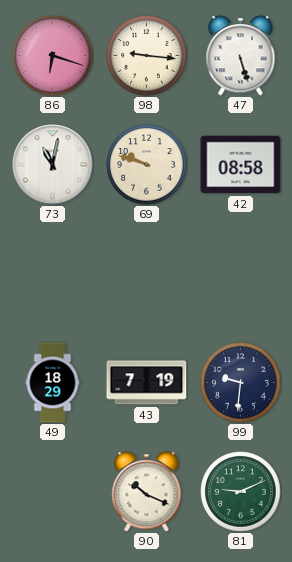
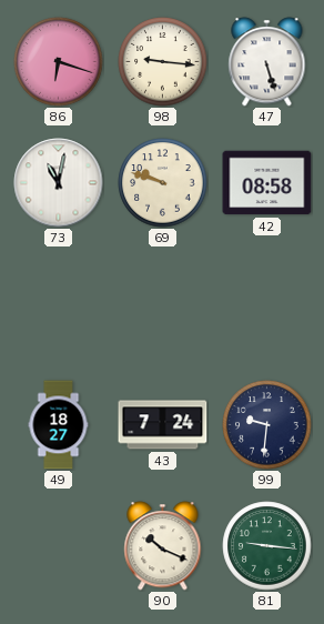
49: 18:29 -> 18:27
43: 7:19 -> 7:24
81: 9:11 -> 9:16
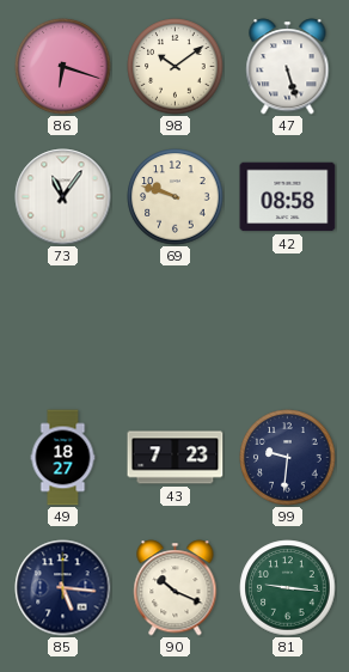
98: 9:16 -> 10:09
73: 11:02 -> 11:06
43: 7:24 -> 7:23
85: none -> 5:16
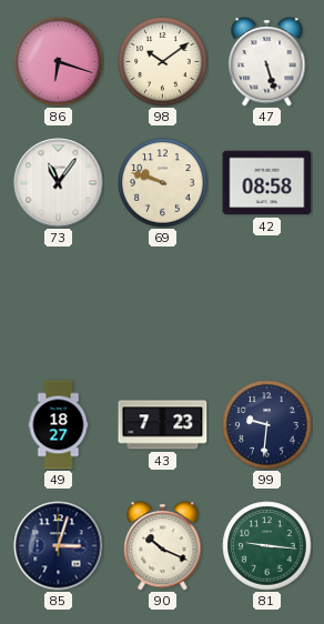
85: 5:16 -> 3:03
